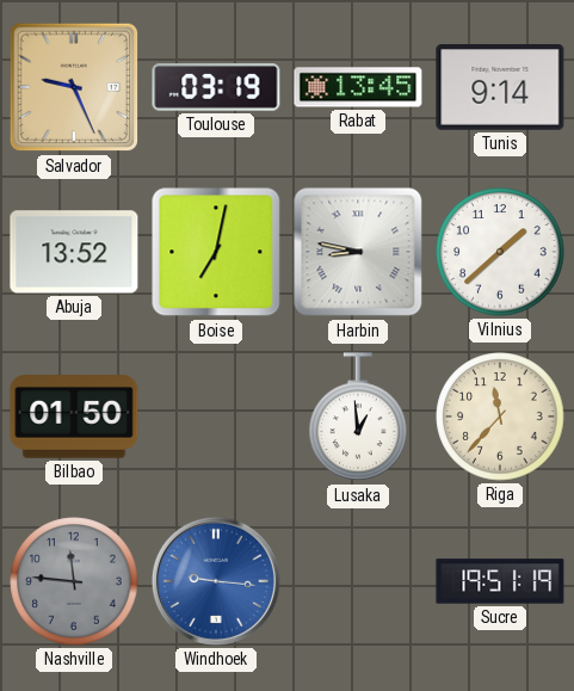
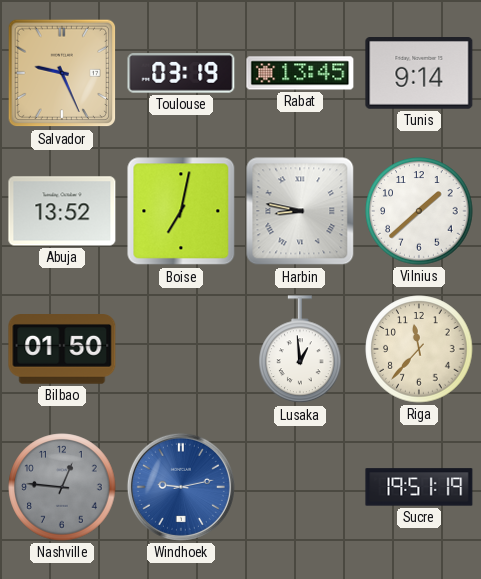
Nashville: 11:46 -> 12:46
Windhoek: 9:16 -> 9:13
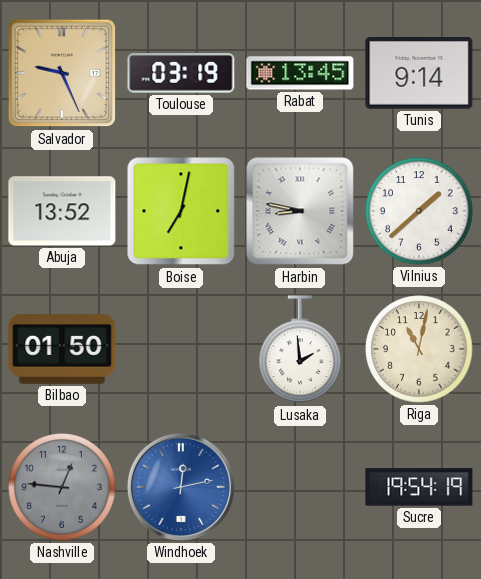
Lusaka: 12:59 -> 1:59
Riga: 11:37 -> 11:02
Windhoek: 9:13 -> 12:13
Sucre: 19:51 -> 19:54
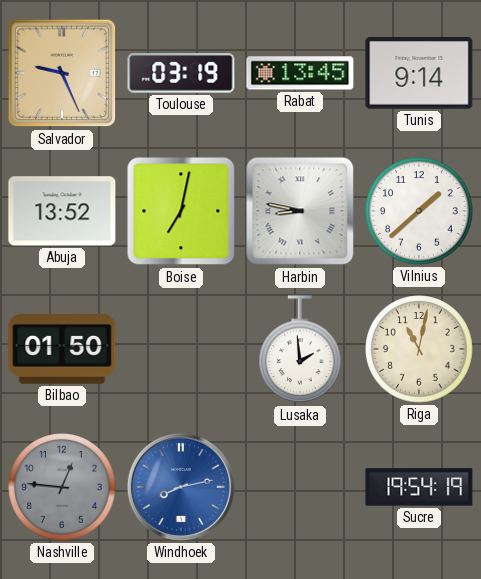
Windhoek: 12:13 -> 8:13
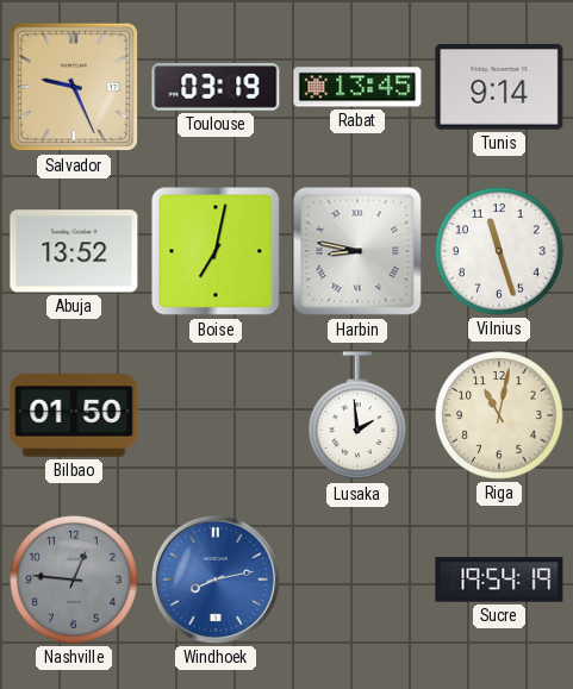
Vilnius: 1:38 -> 11:27
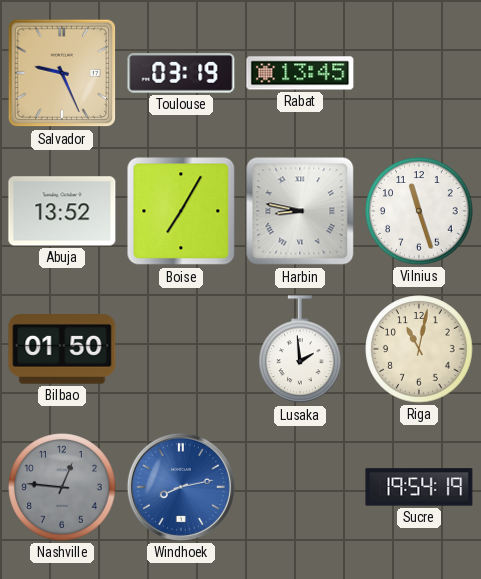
Tunis: 9:14 -> none
Boise: 7:02 -> 7:05
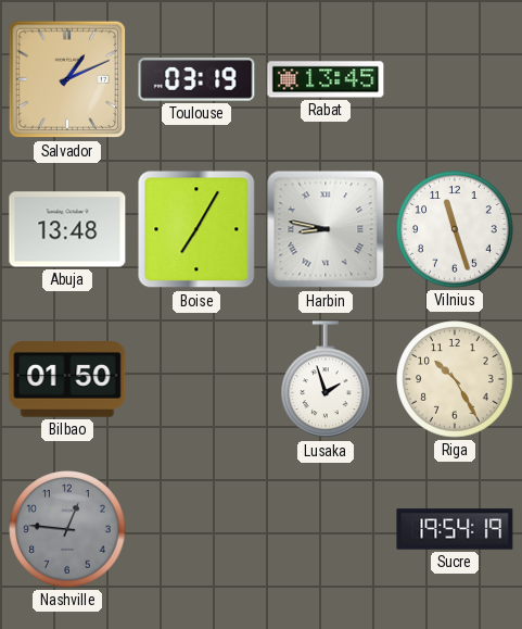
Salvador: 9:26 -> 1:11
Abuja: 13:52 -> 13:48
Lusaka: 1:59 -> 1:57
Riga: 11:02 -> 10:25
Windhoek: 8:13 -> none
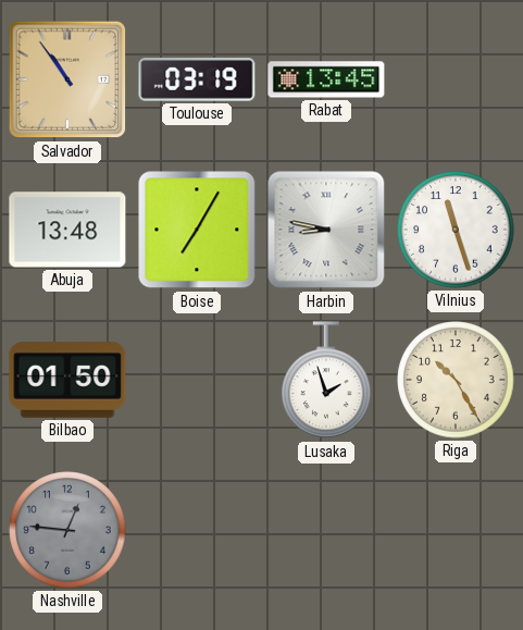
Salvador: 1:11 -> 10:54
Sucre: 19:54 -> none
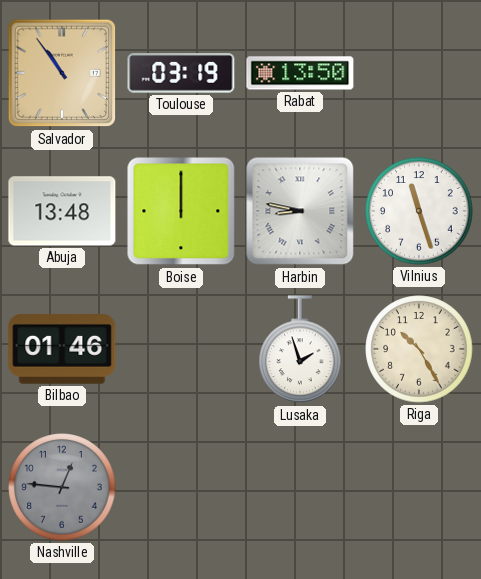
Rabat: 13:45 -> 13:50
Boise: 7:05 -> 12:00
Bilbao: 01:50 -> 01:46
